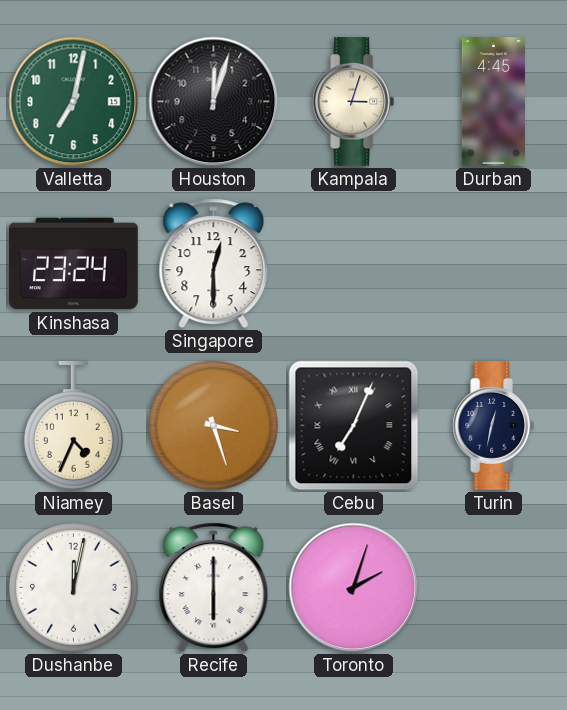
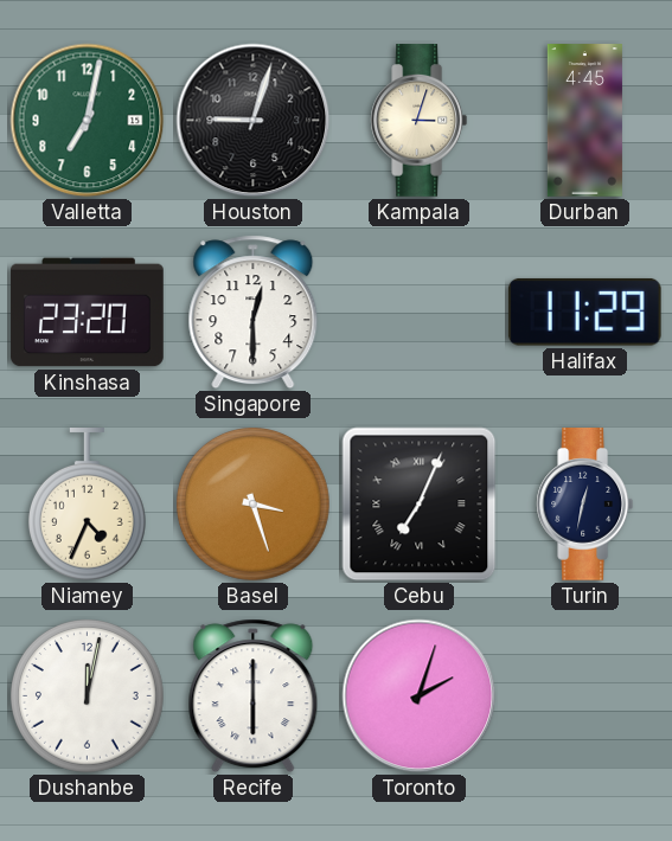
Houston: 12:03 -> 9:03
Kinshasa: 23:24 -> 23:20
Halifax: none -> 11:29
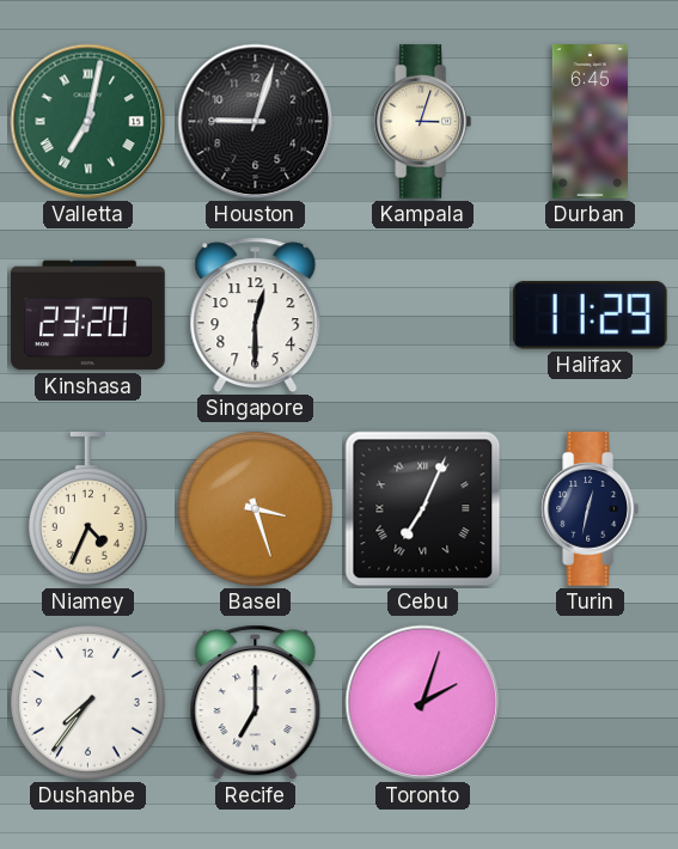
Valletta numerals: Arabic -> Roman
Durban: 4:45 -> 6:45
Dushanbe: 12:02 -> 7:36
Recife: 6:00 -> 7:00
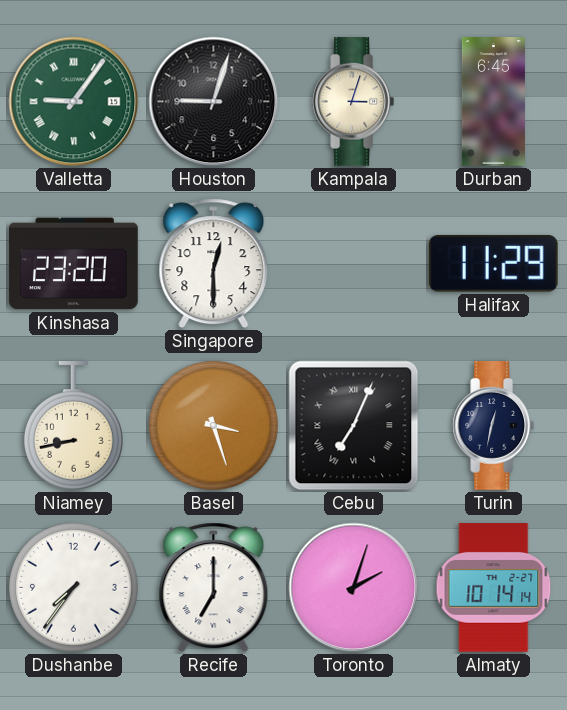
Valletta: 7:02 -> 9:06
Niamey: 4:34 -> 8:43
Almaty: none -> 10:14
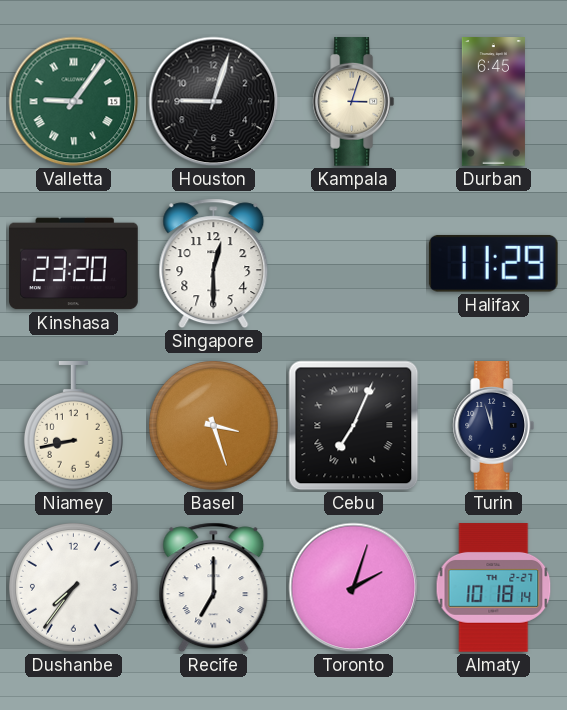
Turin: 12:32 -> 11:57
Almaty: 10:14 -> 10:18
